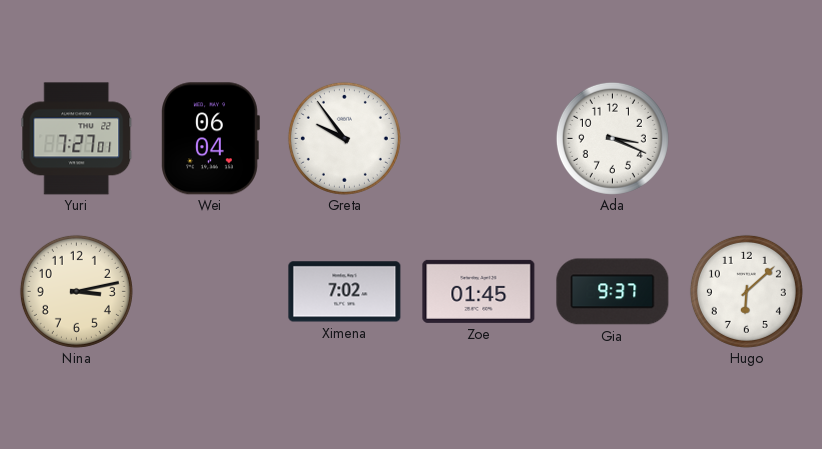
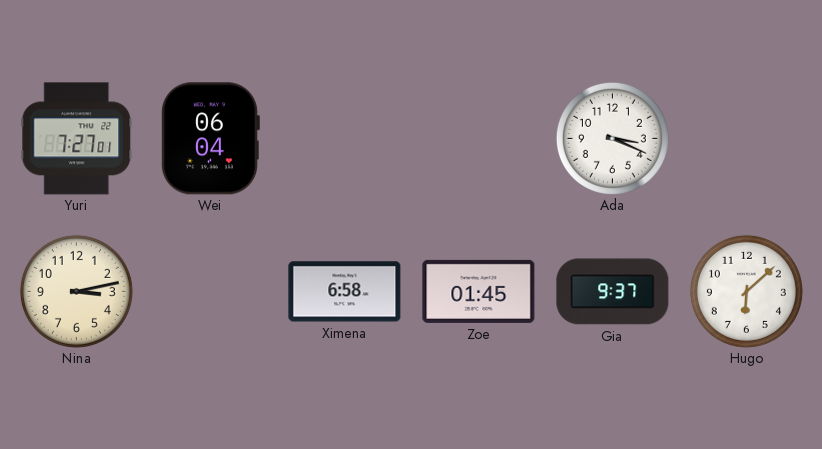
Greta: 9:54 -> none
Ximena: 7:02 -> 6:58
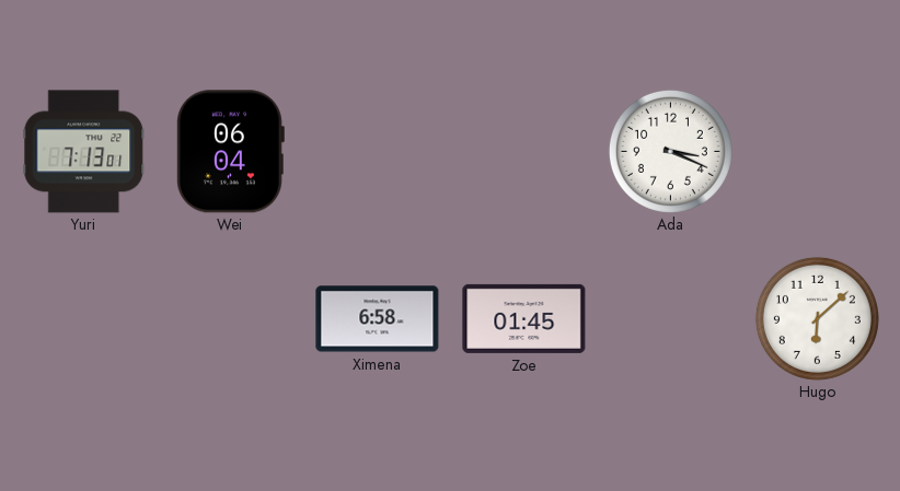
Yuri: 7:27 -> 7:13
Nina: 3:13 -> none
Gia: 9:37 -> none
